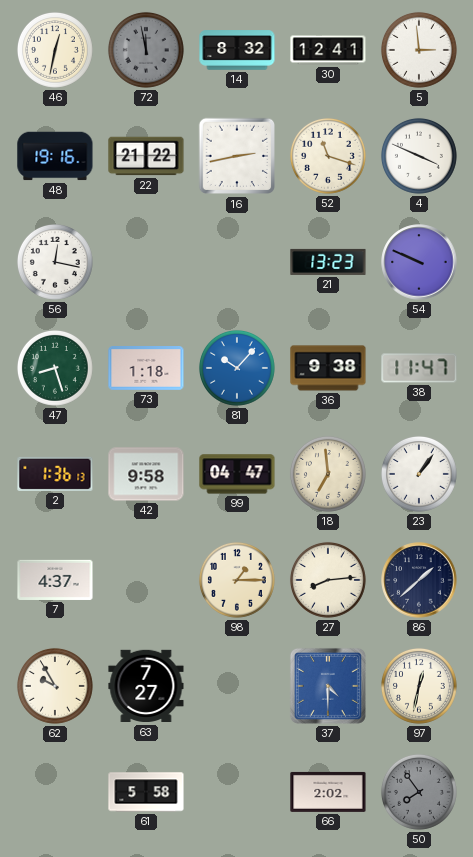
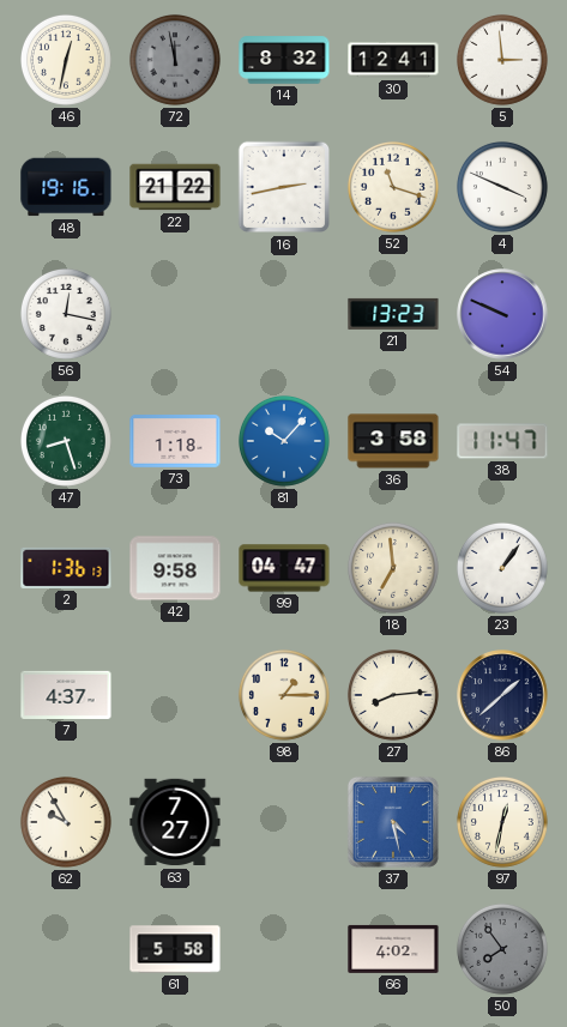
36: 9:38 -> 3:58
37: 4:30 -> 4:28
66: 2:02 -> 4:02
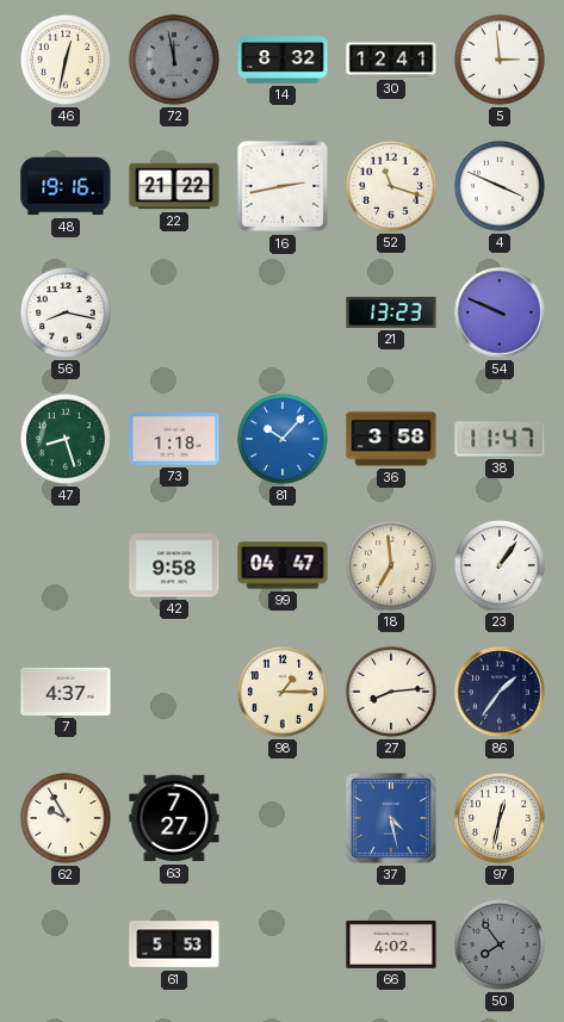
56: 12:17 -> 8:17
2: 1:36 -> none
86: 1:38 -> 1:36
61: 5:58 -> 5:53
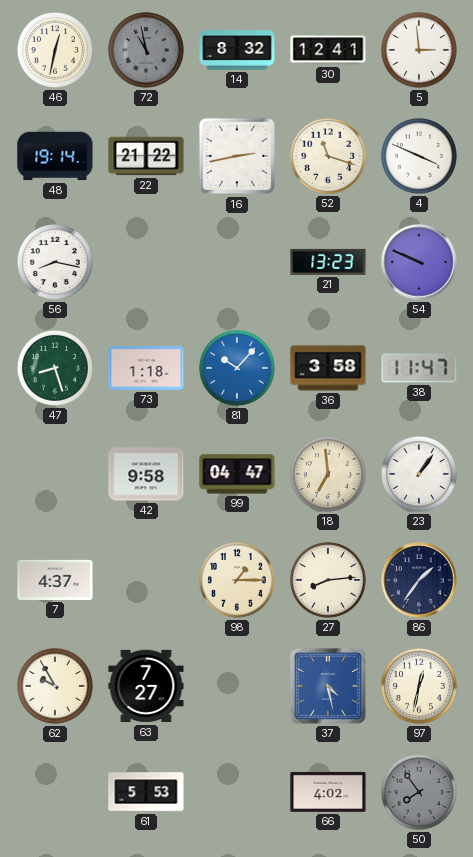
72: 11:58 -> 10:58
48: 19:16 -> 19:14
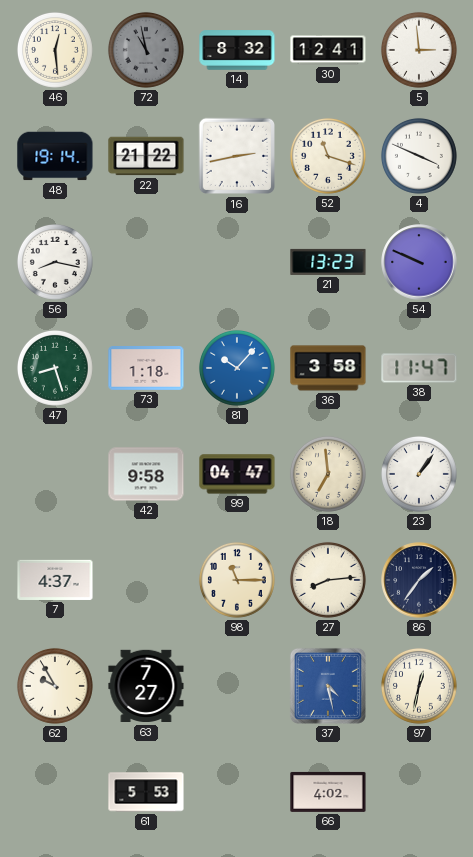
46: 12:32 -> 12:29
98: 1:15 -> 11:15
50: 7:54 -> none
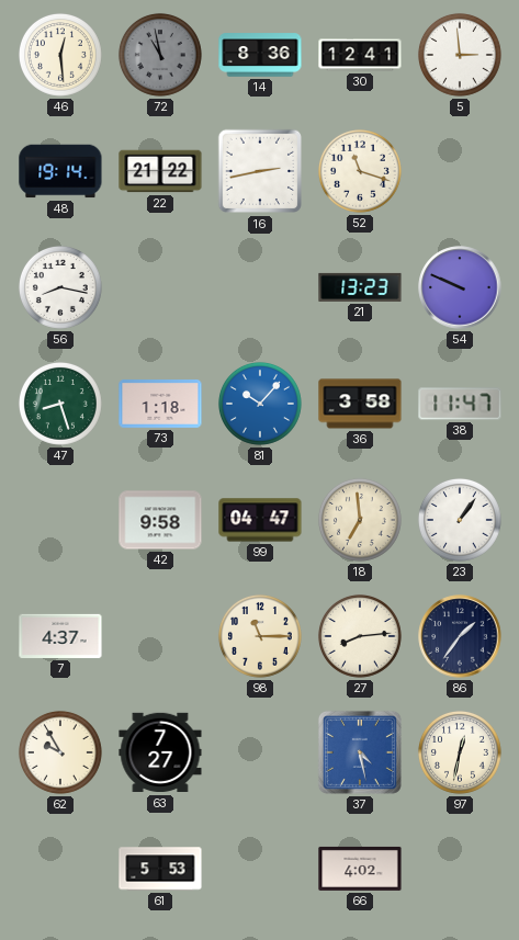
14: 8:32 -> 8:36
4: 3:49 -> none
